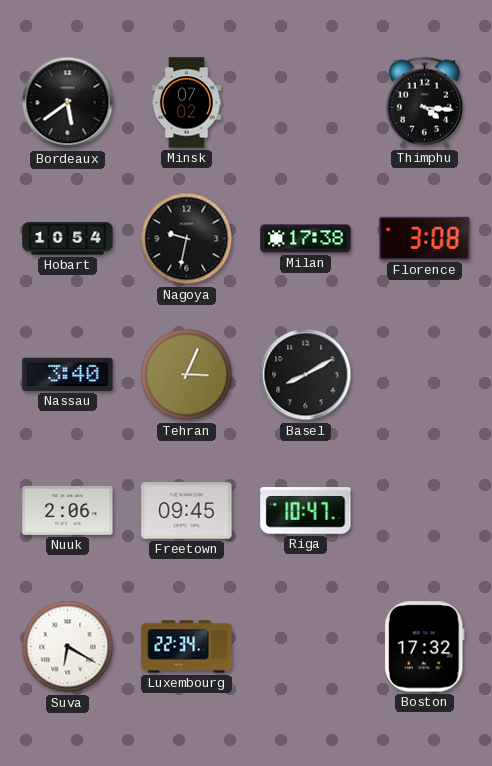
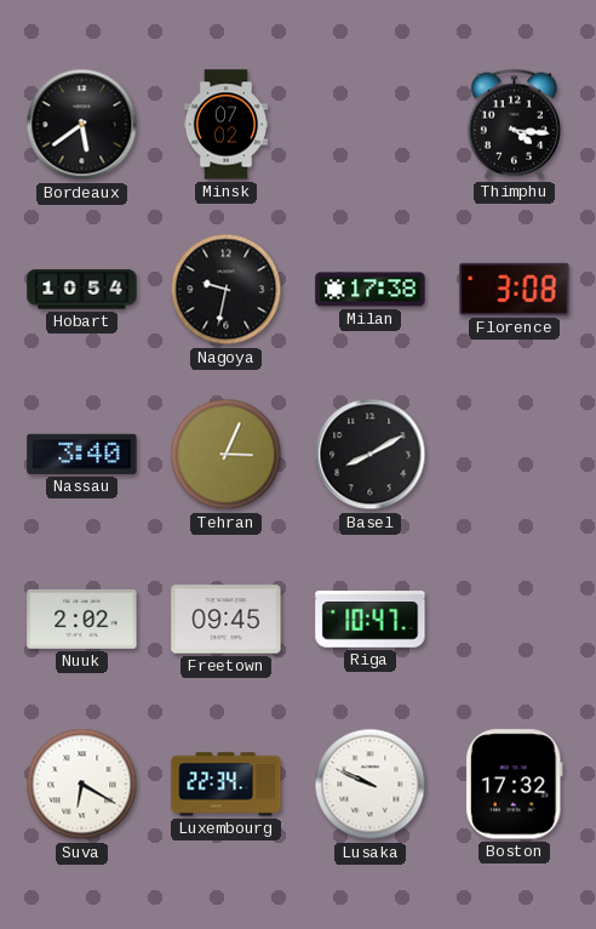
Nuuk: 2:06 -> 2:02
Lusaka: none -> 9:49
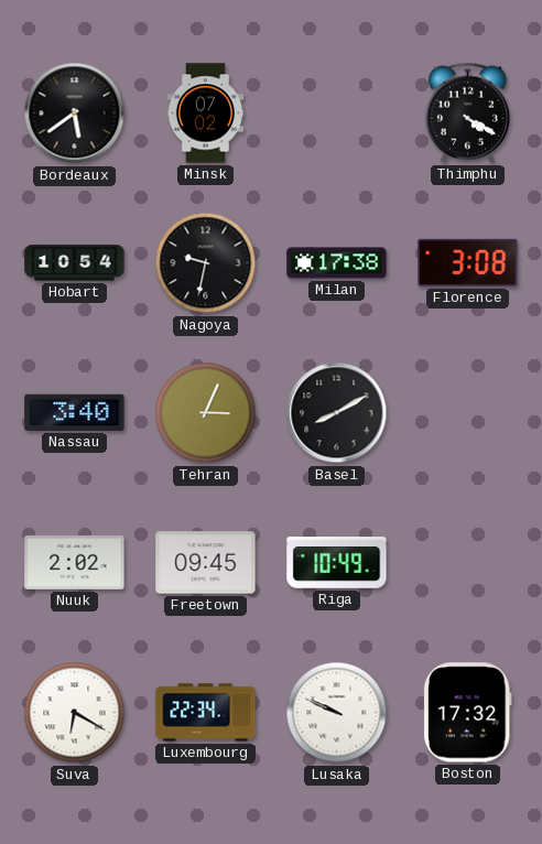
Thimphu: 4:16 -> 4:20
Riga: 10:47 -> 10:49
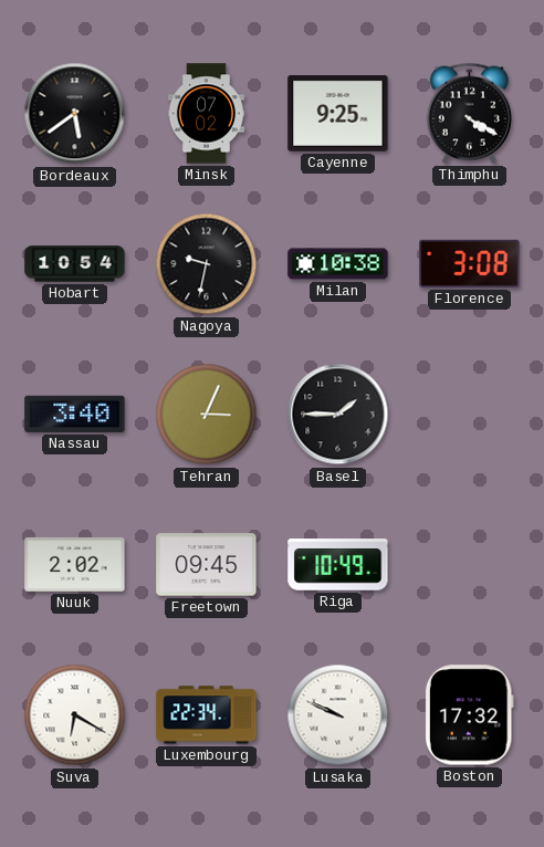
Cayenne: none -> 9:25
Milan: 17:38 -> 10:38
Basel: 8:10 -> 1:45
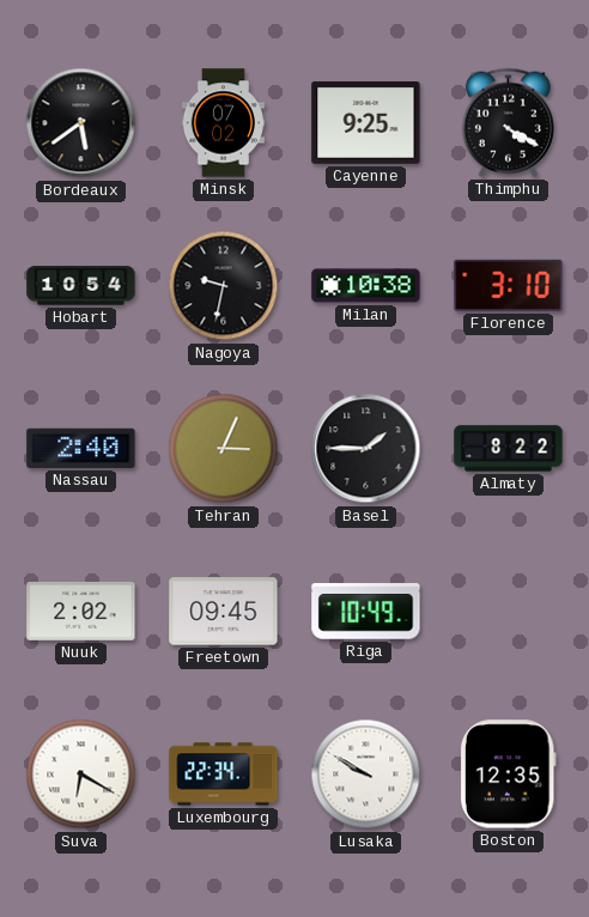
Florence: 3:08 -> 3:10
Nassau: 3:40 -> 2:40
Almaty: none -> 8:22
Lusaka: 9:49 -> 9:50
Boston: 17:32 -> 12:35
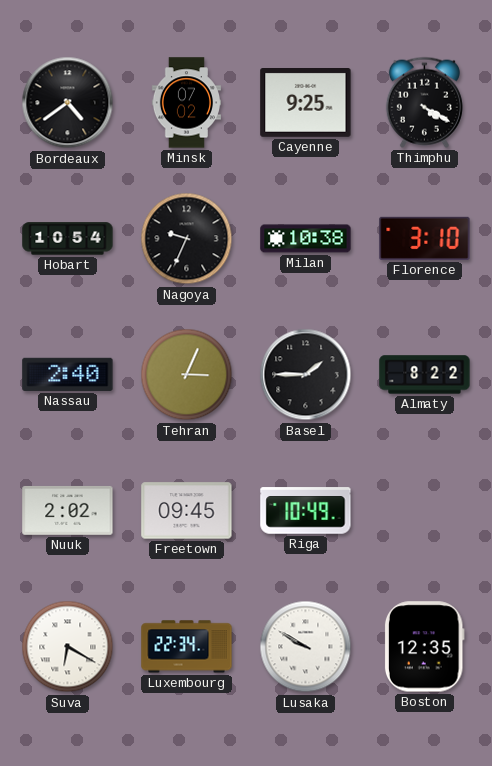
Bordeaux: 5:39 -> 4:39
Nagoya: 9:32 -> 9:34
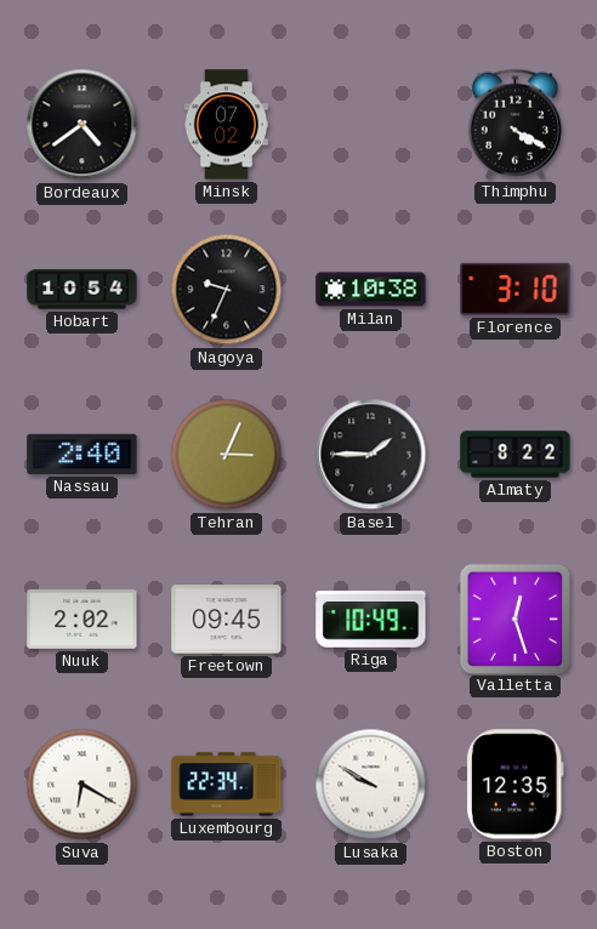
Cayenne: 9:25 -> none
Valletta: none -> 12:27
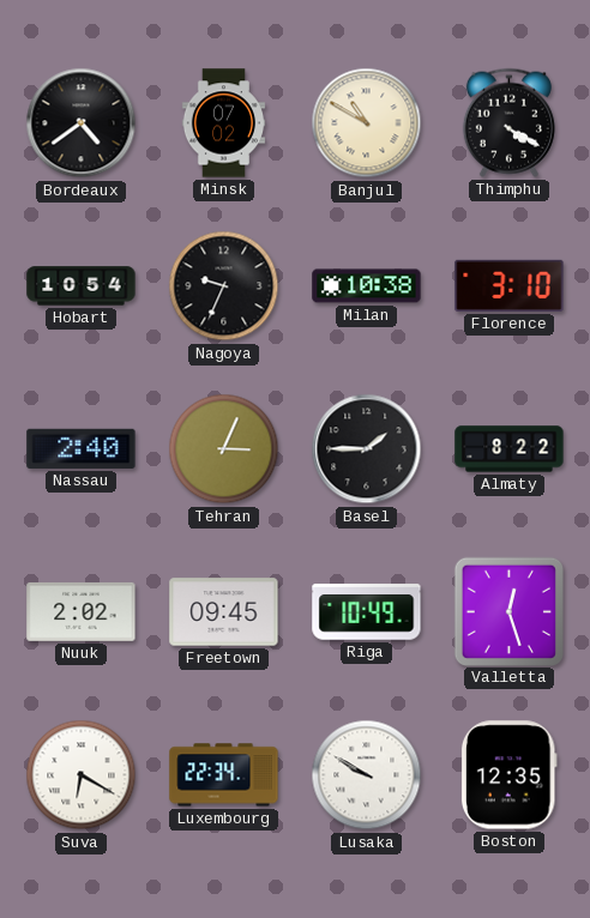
Banjul: none -> 10:50
